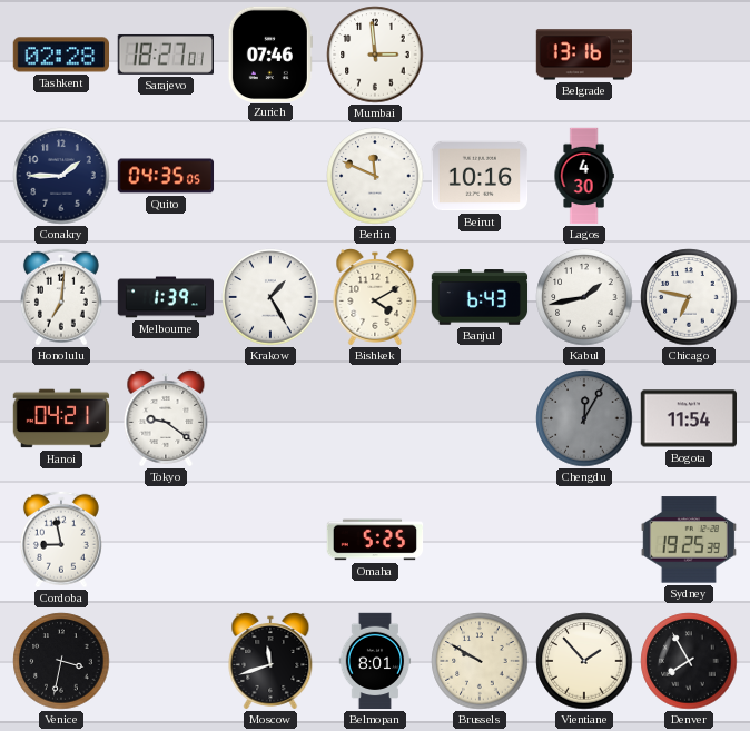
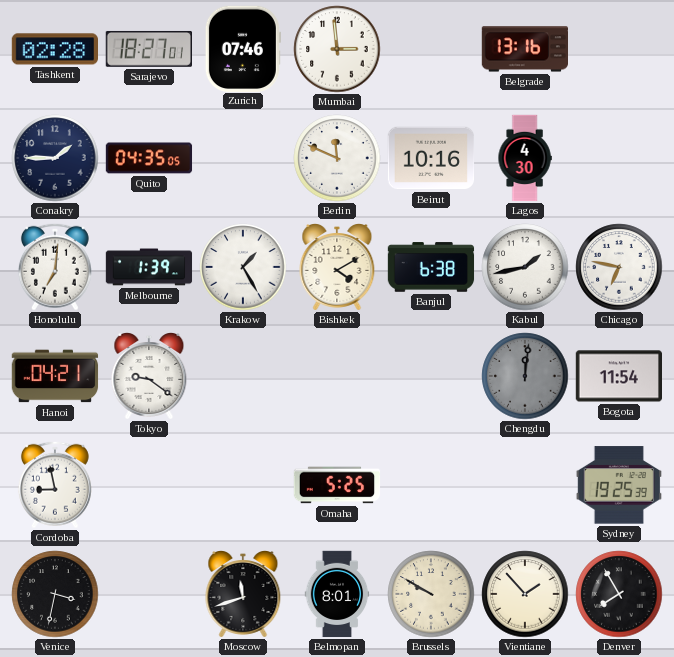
Banjul: 6:43 -> 6:38
Chengdu: 12:05 -> 12:01
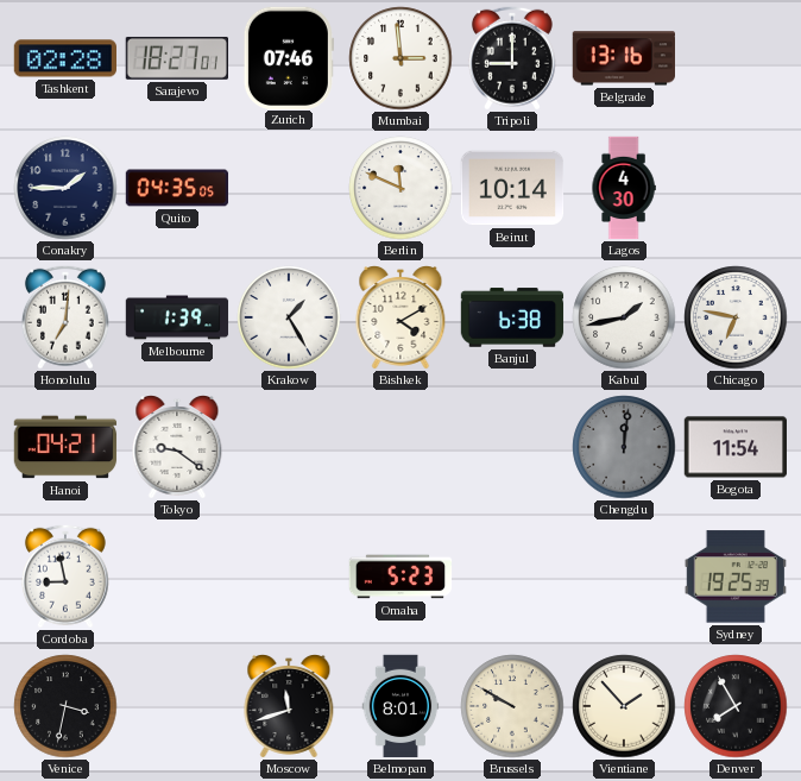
Tripoli: none -> 9:00
Beirut: 10:16 -> 10:14
Omaha: 5:25 -> 5:23
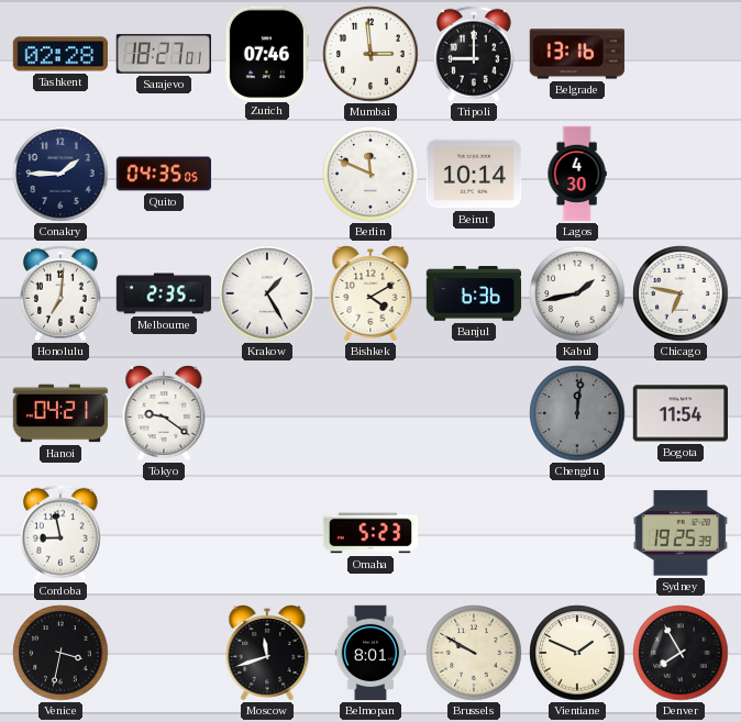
Melbourne: 1:39 -> 2:35
Banjul: 6:38 -> 6:36
Vientiane: 1:53 -> 1:49
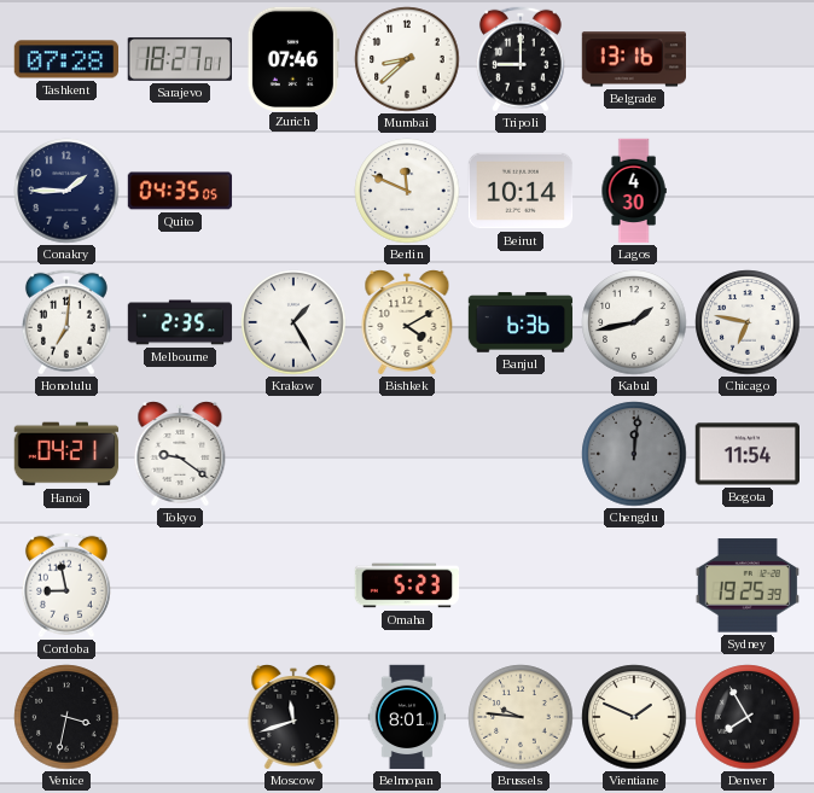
Tashkent: 02:28 -> 07:28
Mumbai: 2:59 -> 8:38
Brussels: 9:50 -> 9:46
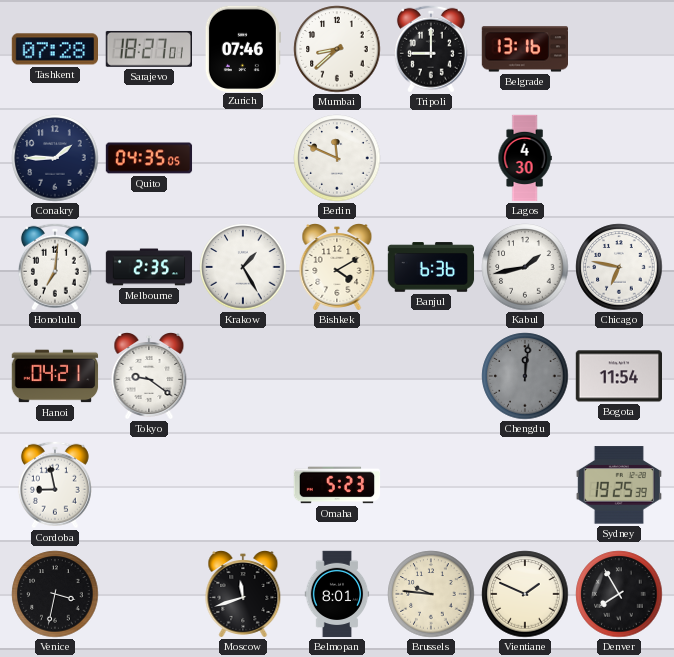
Beirut: 10:14 -> none
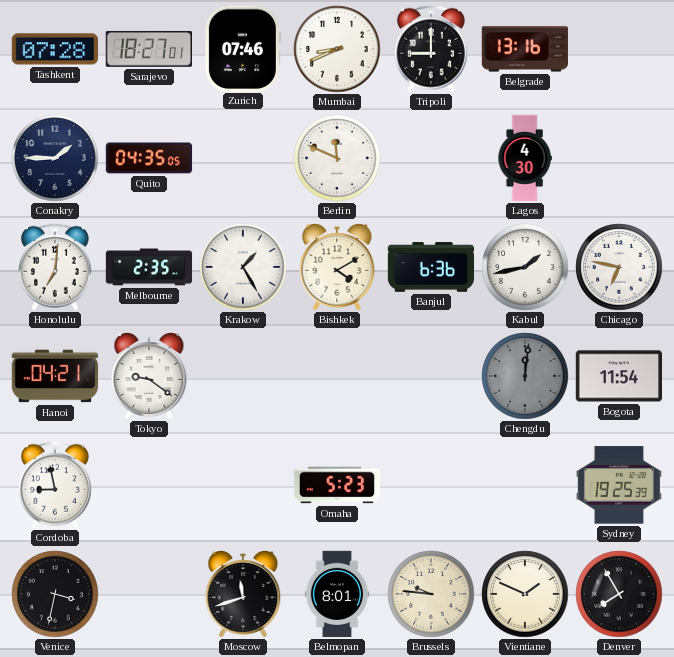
Mumbai: 8:38 -> 8:41
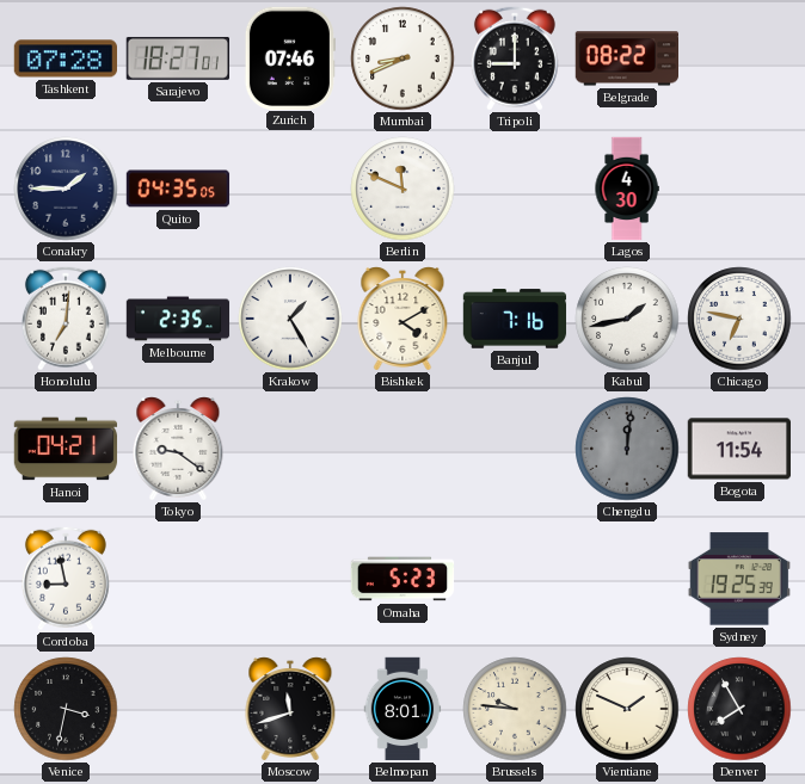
Belgrade: 13:16 -> 08:22
Banjul: 6:36 -> 7:16
